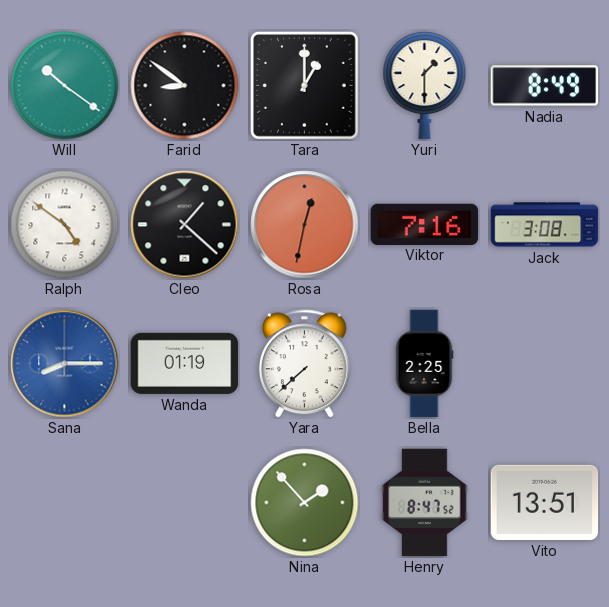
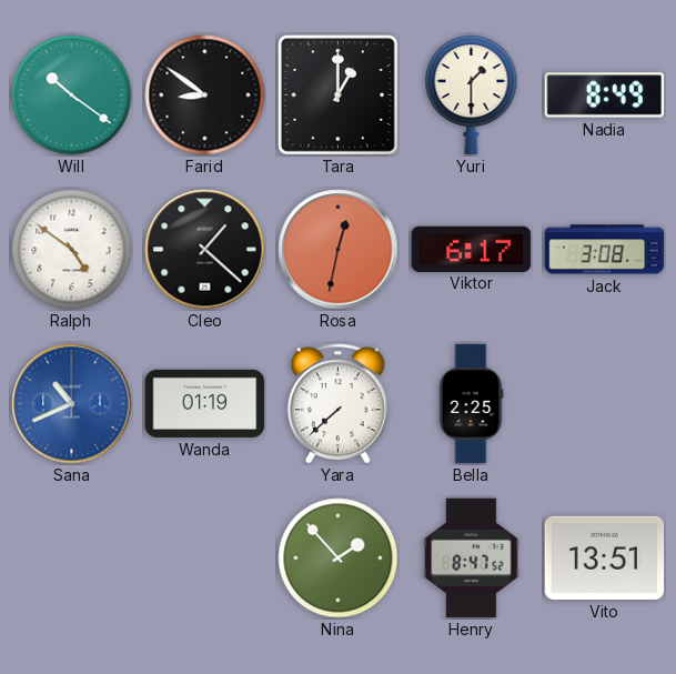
Viktor: 7:16 -> 6:17
Sana: 8:15 -> 10:41
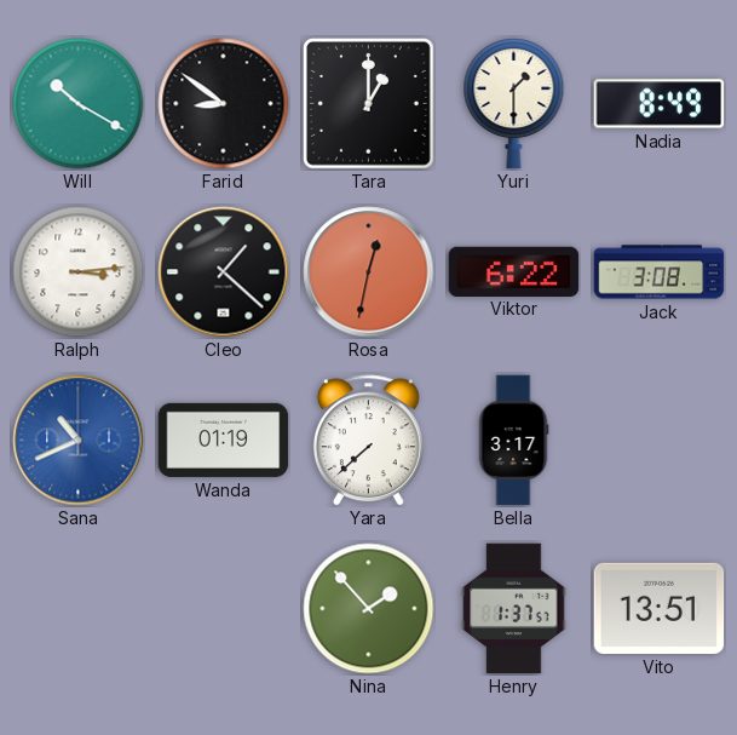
Will: 10:21 -> 10:20
Ralph: 4:51 -> 3:14
Viktor: 6:17 -> 6:22
Bella: 2:25 -> 3:17
Henry: 8:47 -> 1:37
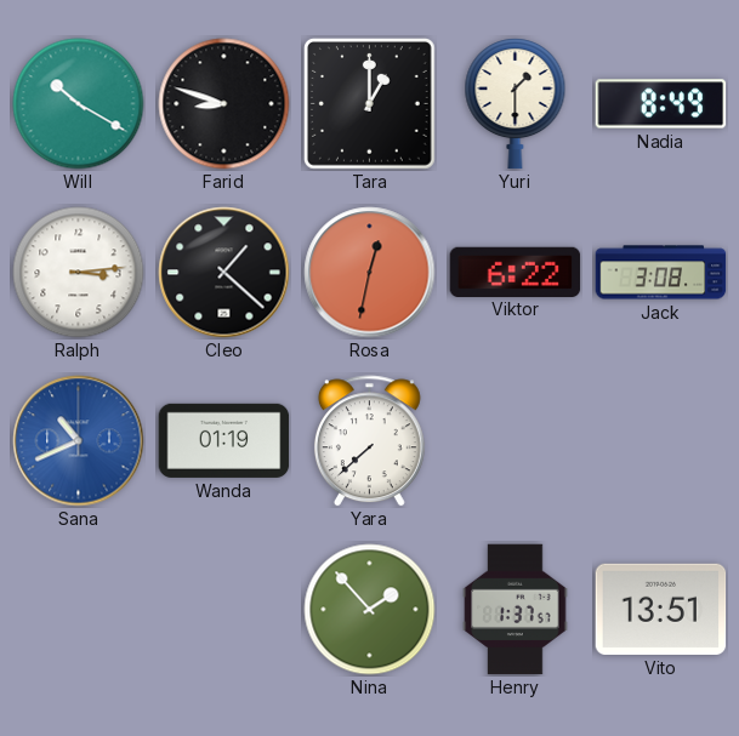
Farid: 8:51 -> 8:48
Bella: 3:17 -> none
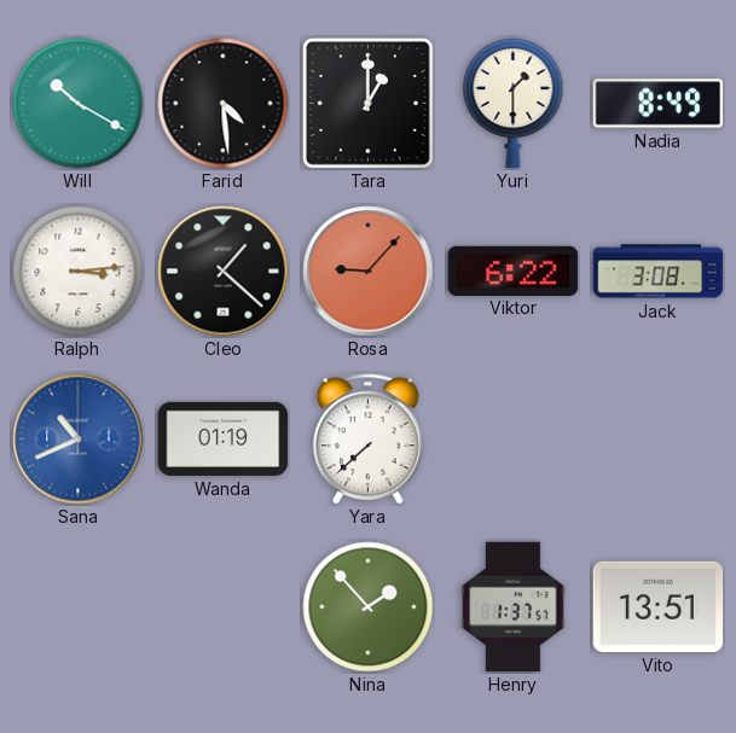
Farid: 8:48 -> 4:29
Rosa: 12:32 -> 9:07
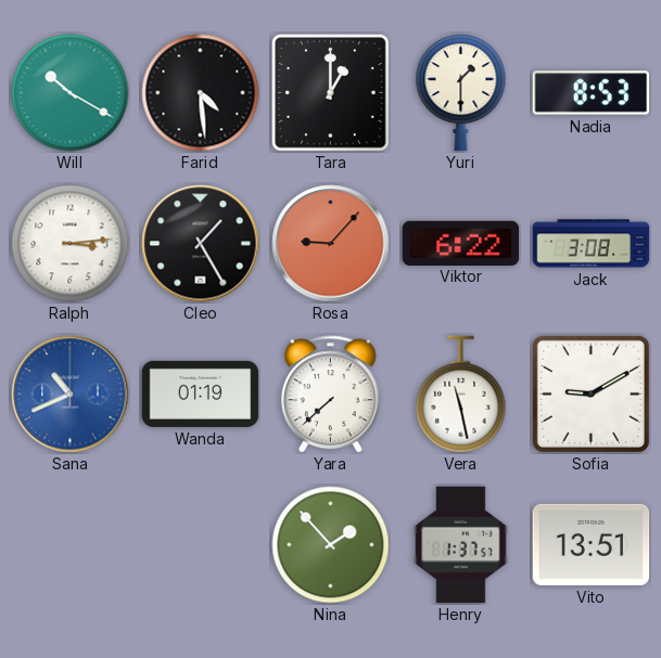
Nadia: 8:49 -> 8:53
Cleo: 1:22 -> 1:25
Vera: none -> 11:28
Sofia: none -> 9:10
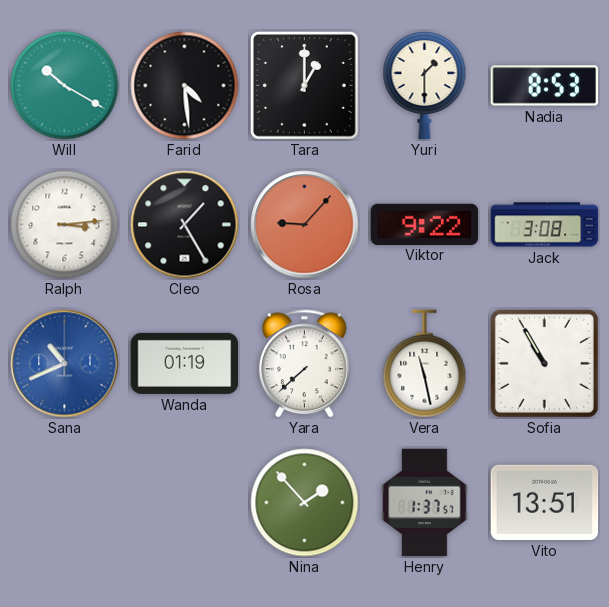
Viktor: 6:22 -> 9:22
Sofia: 9:10 -> 10:55
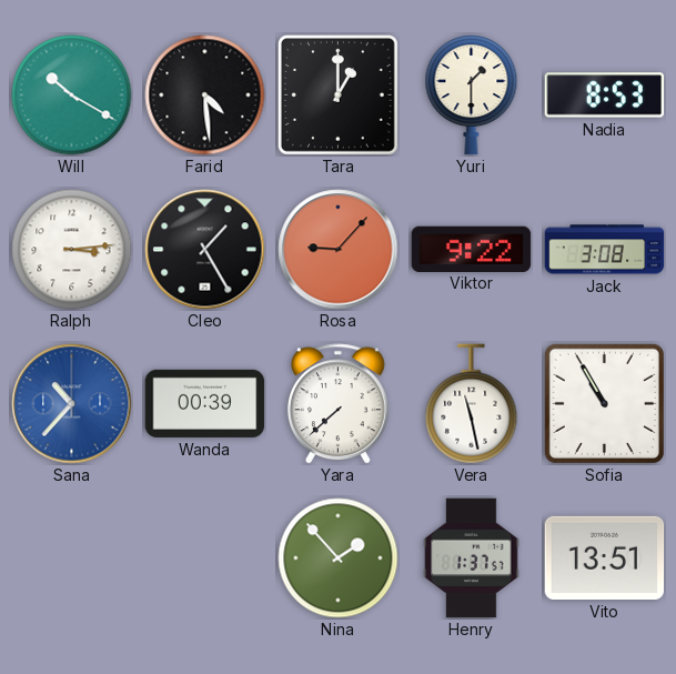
Sana: 10:41 -> 10:37
Wanda: 01:19 -> 00:39
